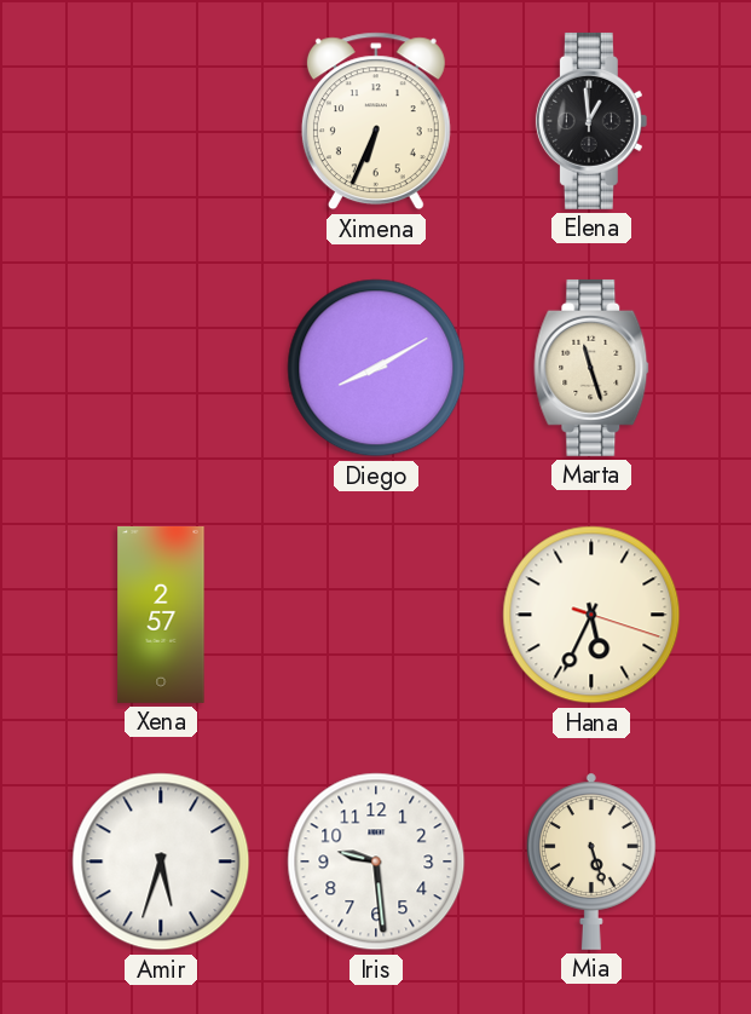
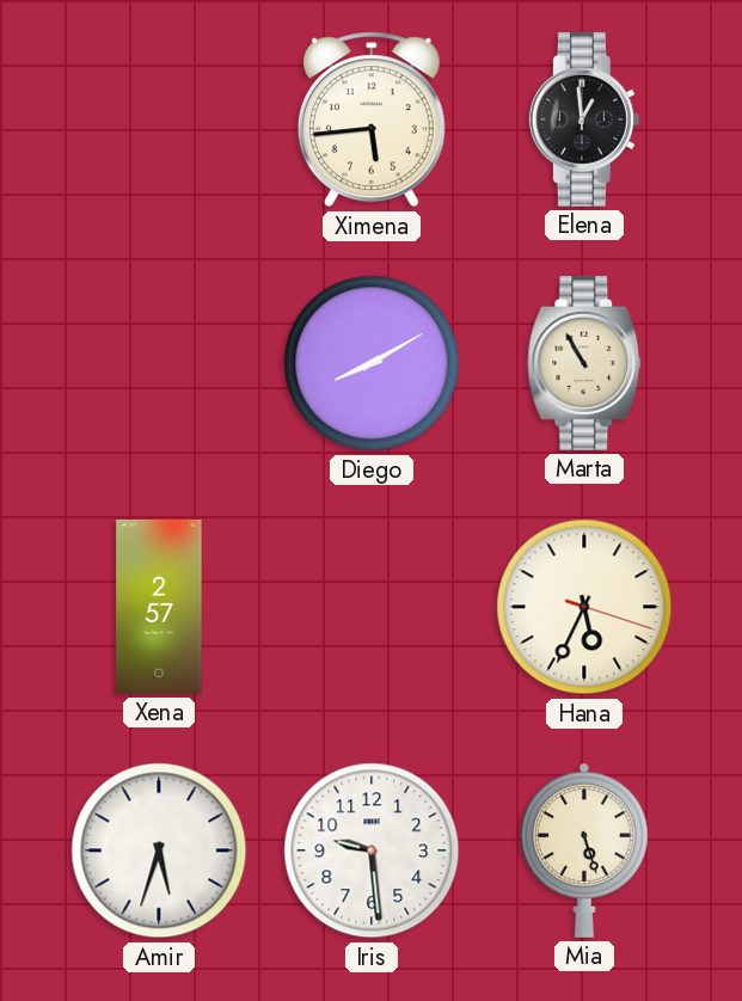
Ximena: 6:34 -> 5:44
Marta: 11:27 -> 10:55
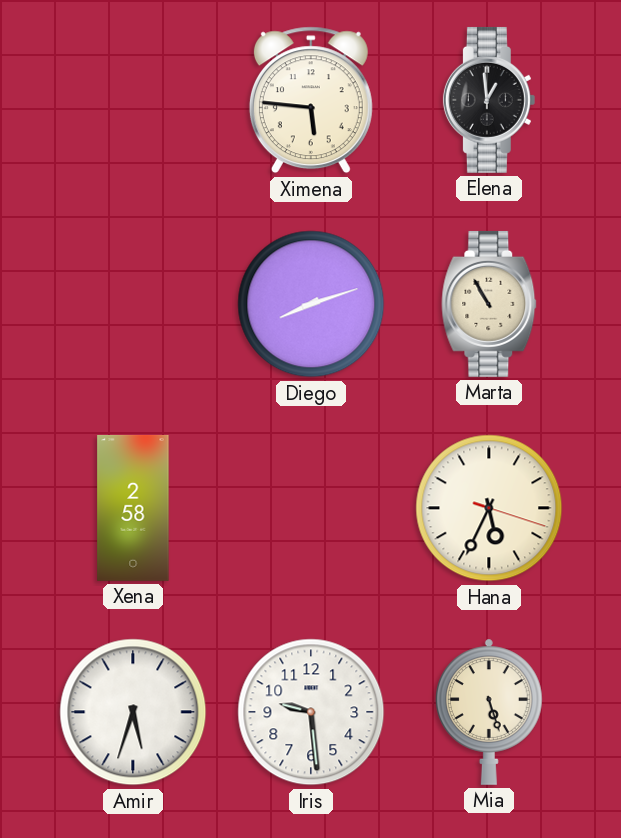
Ximena: 5:44 -> 5:46
Diego: 8:10 -> 8:12
Xena: 2:57 -> 2:58
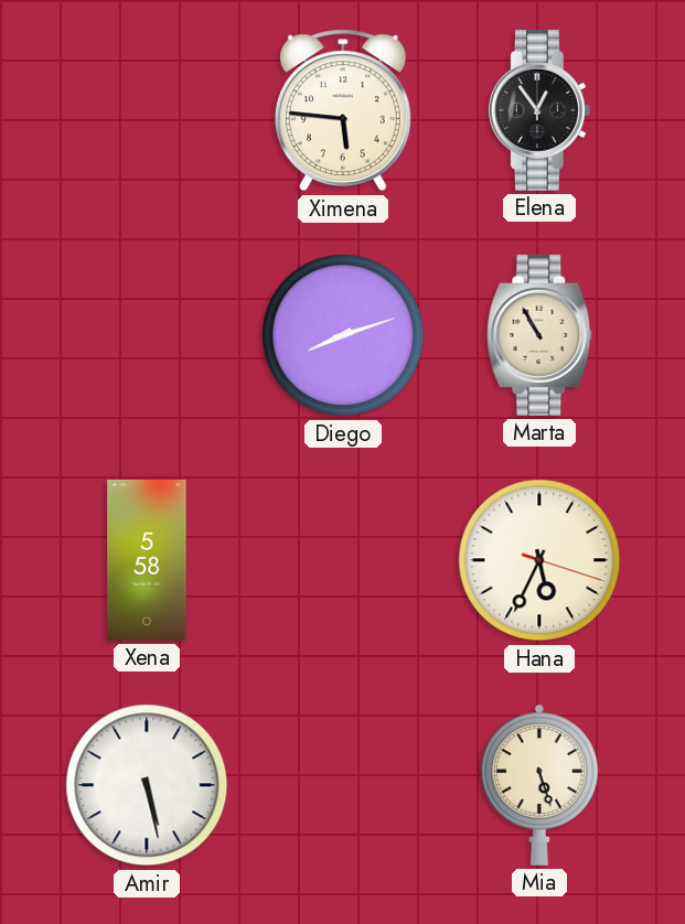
Elena: 12:59 -> 12:54
Xena: 2:58 -> 5:58
Amir: 5:33 -> 5:28
Iris: 9:29 -> none
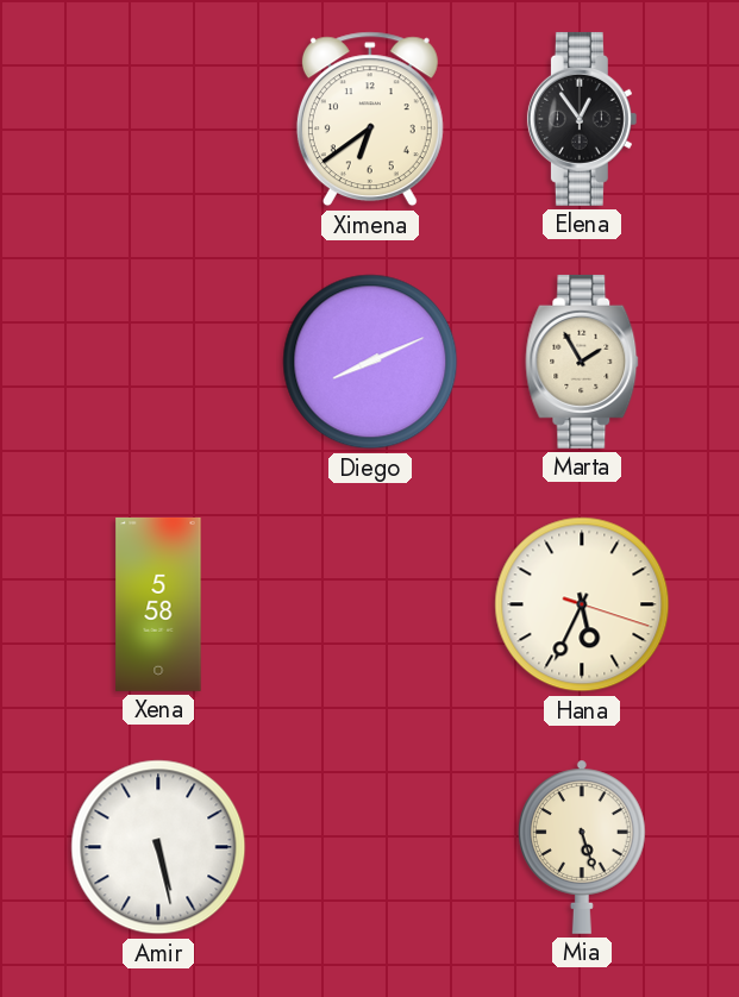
Ximena: 5:46 -> 6:39
Diego: 8:12 -> 8:11
Marta: 10:55 -> 1:55
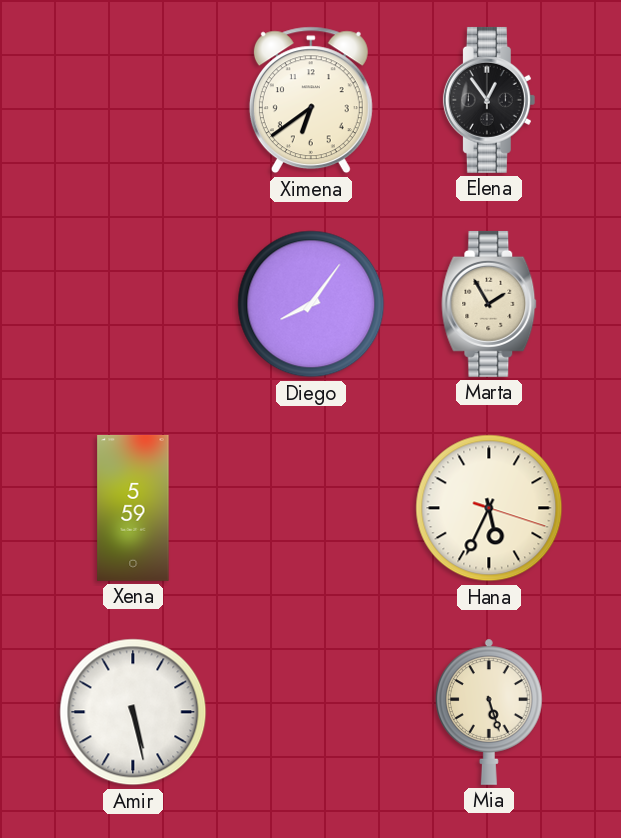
Diego: 8:11 -> 8:06
Xena: 5:58 -> 5:59
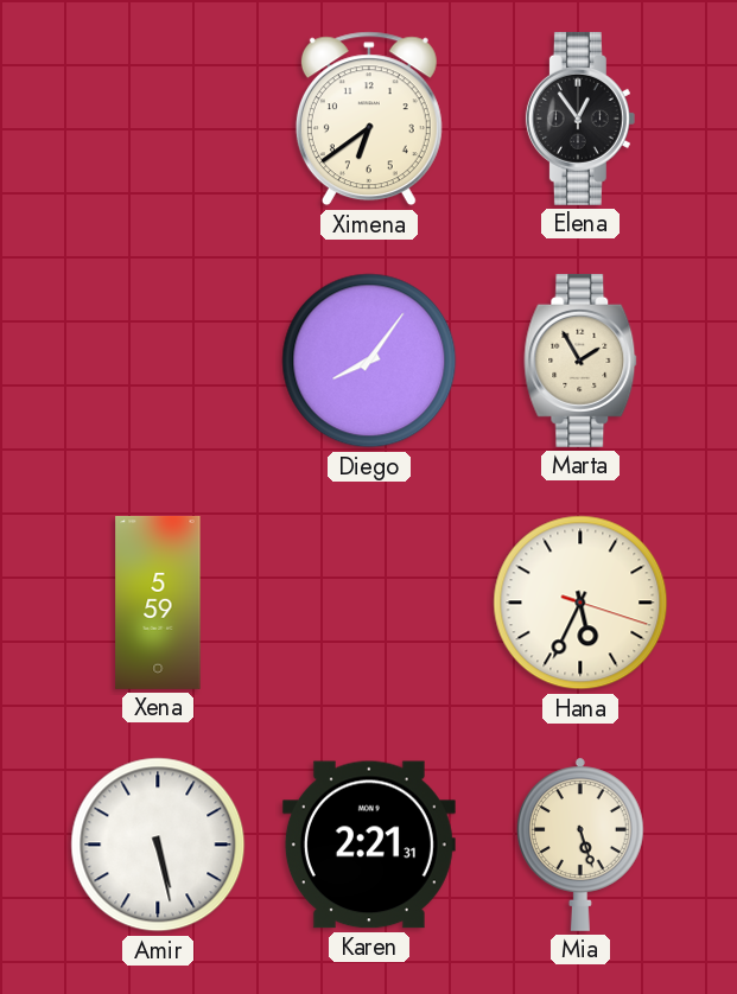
Karen: none -> 2:21
